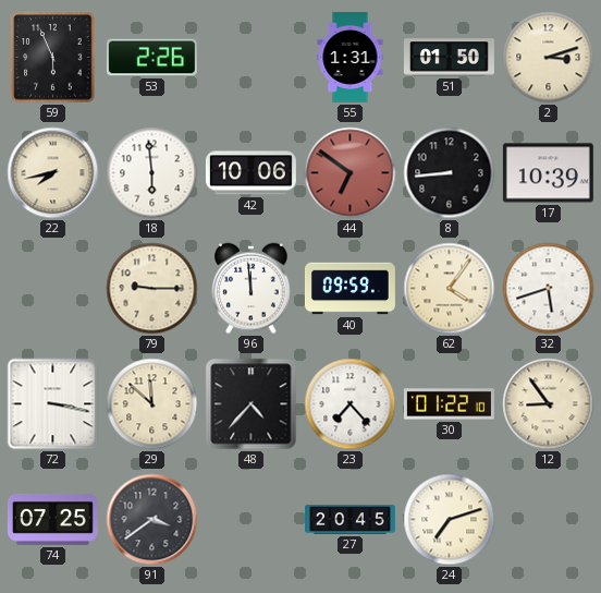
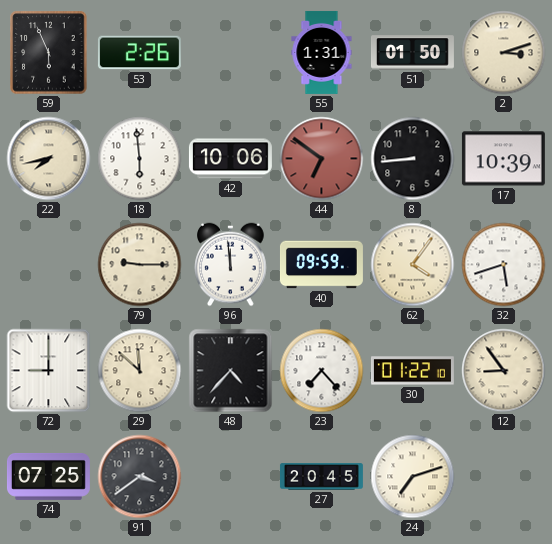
72: 3:17 -> 9:00
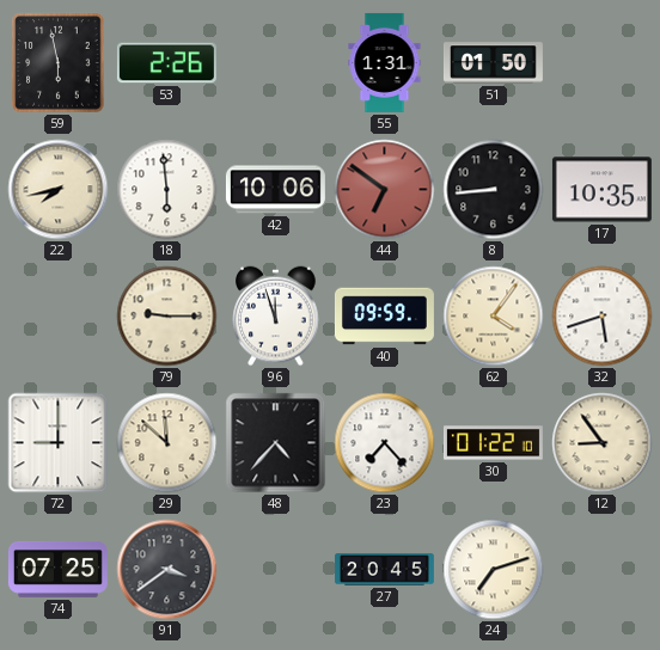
59: 5:56 -> 5:58
2: 3:12 -> none
17: 10:39 -> 10:35
96: 11:59 -> 11:57
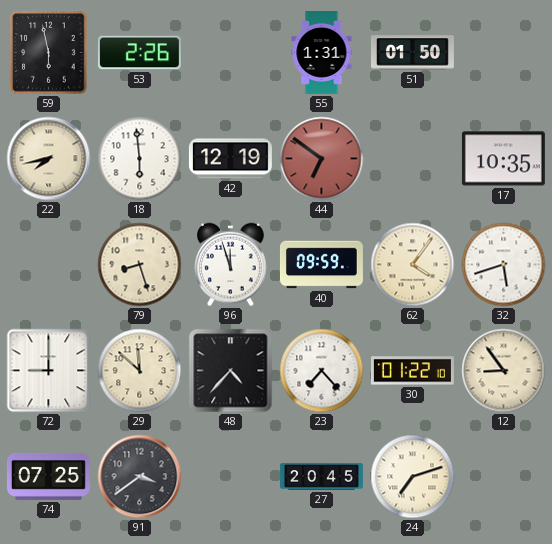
42: 10:06 -> 12:19
8: 8:44 -> none
79: 9:15 -> 8:27
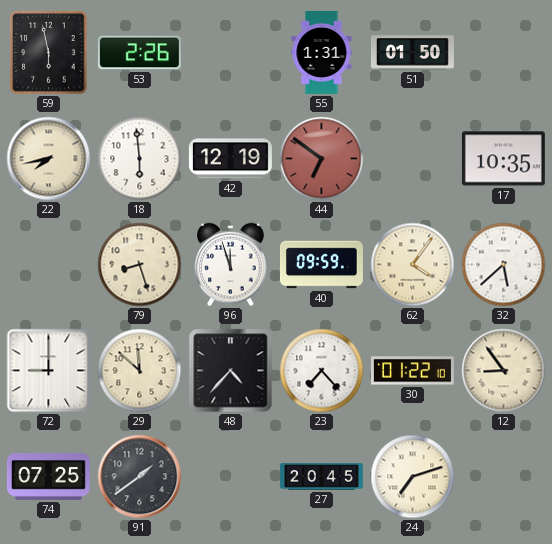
32: 5:42 -> 5:38
91: 3:39 -> 1:39
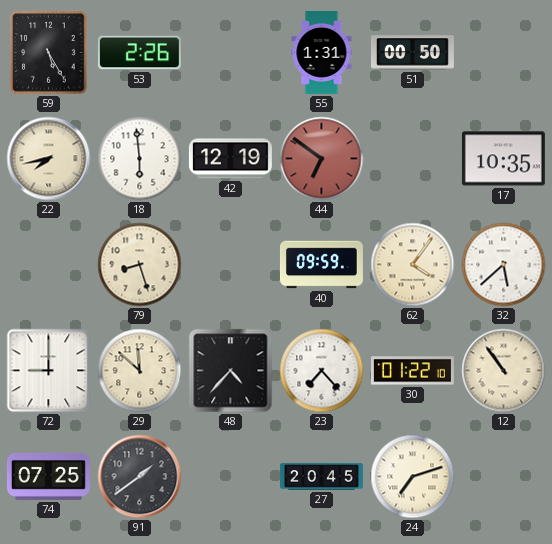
59: 5:58 -> 5:25
51: 01:50 -> 00:50
96: 11:57 -> none
12: 8:54 -> 10:54
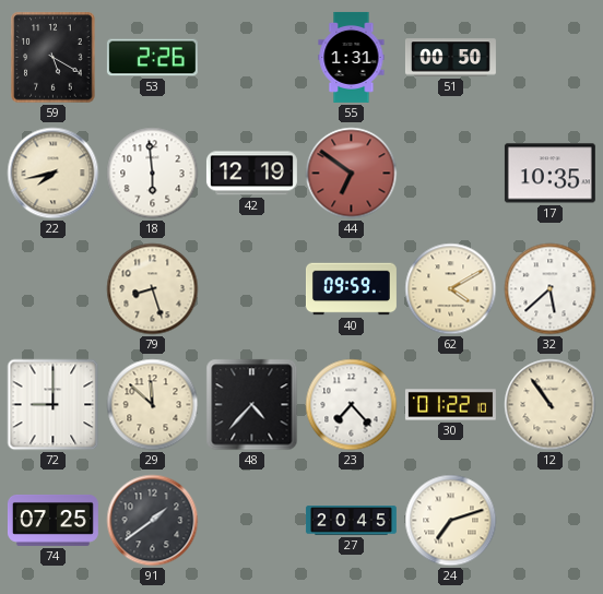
59: 5:25 -> 5:20
62: 4:06 -> 4:10
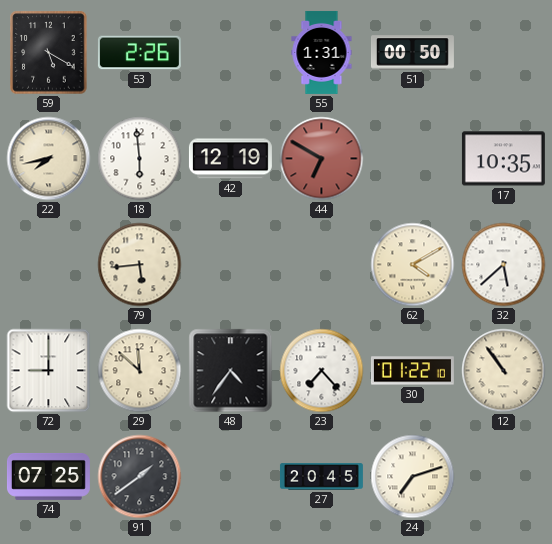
44: 6:51 -> 6:50
79: 8:27 -> 5:44
40: 09:59 -> none
48: 4:37 -> 4:36
